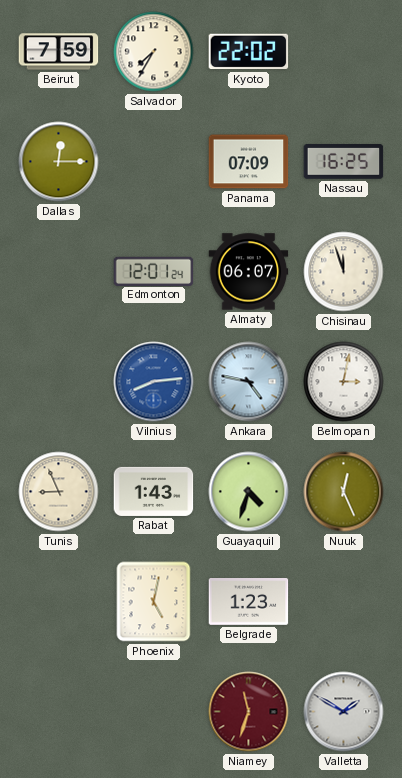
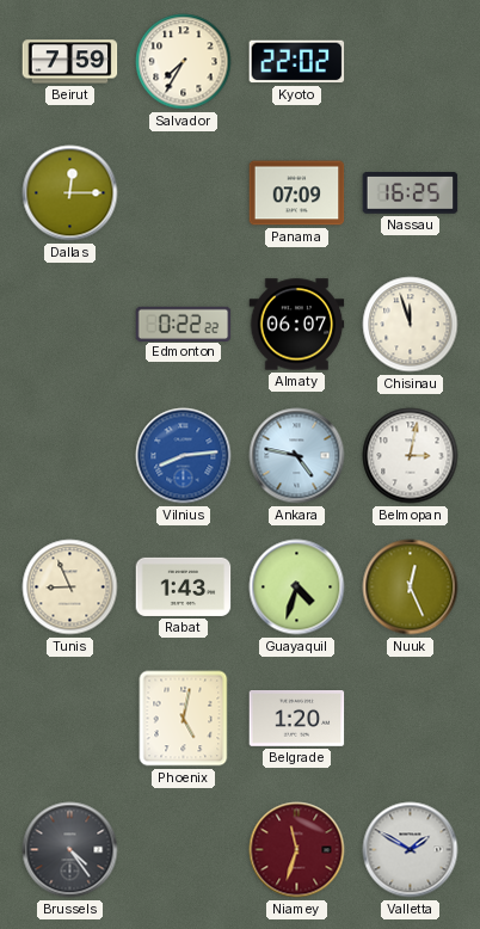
Edmonton: 12:01 -> 0:22
Belgrade: 1:23 -> 1:20
Brussels: none -> 4:24
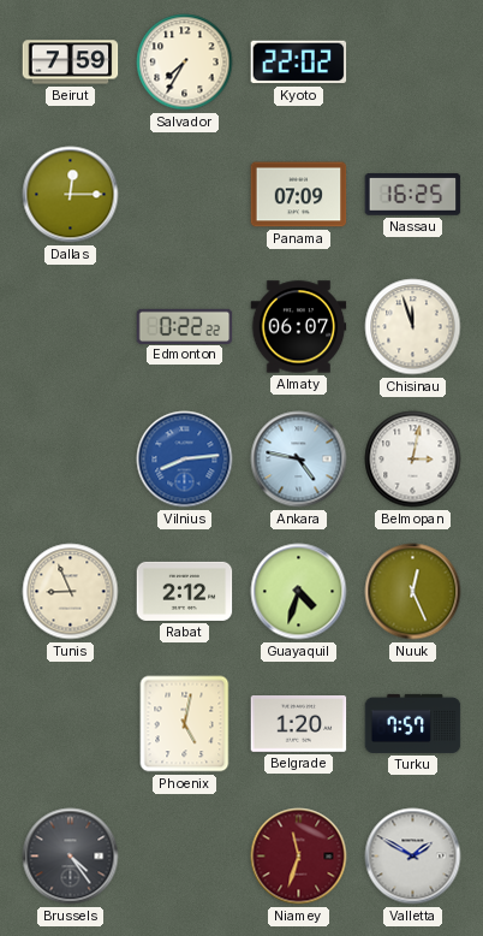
Rabat: 1:43 -> 2:12
Turku: none -> 7:57
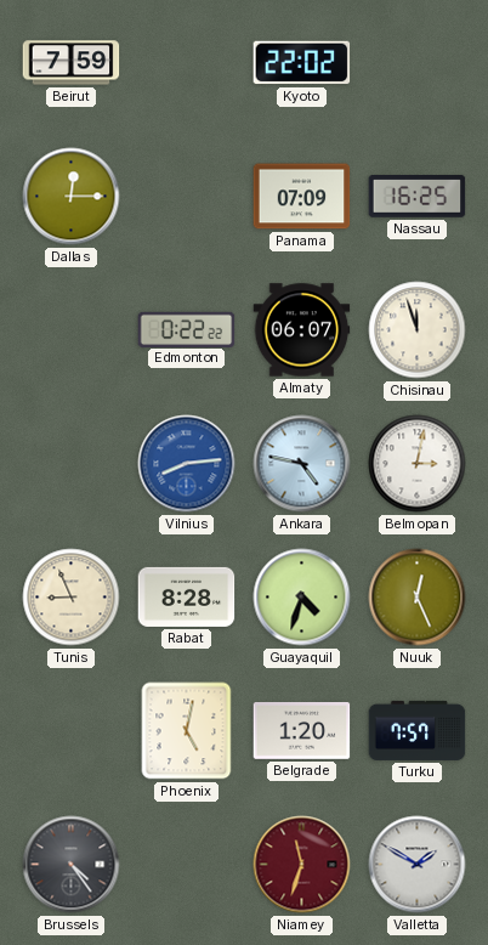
Salvador: 7:35 -> none
Rabat: 2:12 -> 8:28
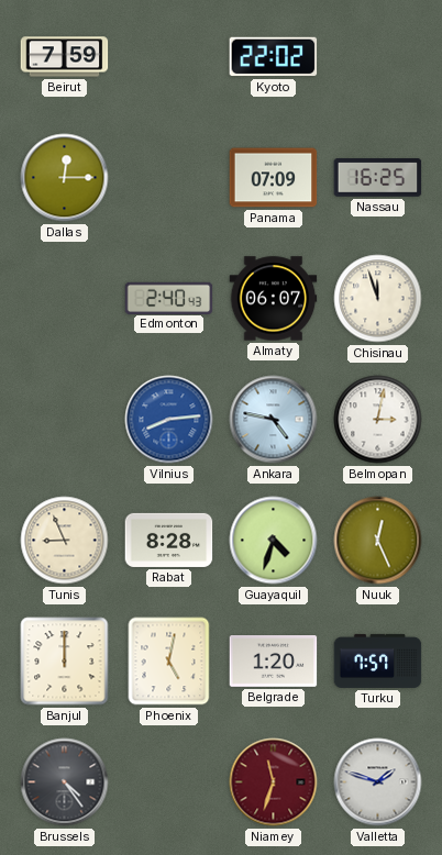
Edmonton: 0:22 -> 2:40
Banjul: none -> 12:00
Valletta: 1:50 -> 1:48
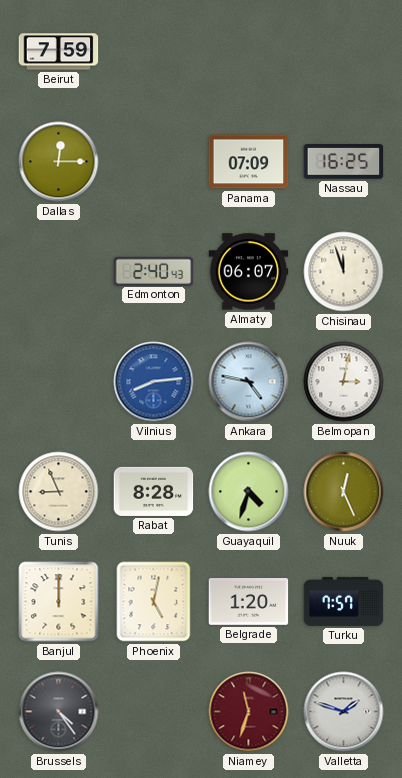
Kyoto: 22:02 -> none
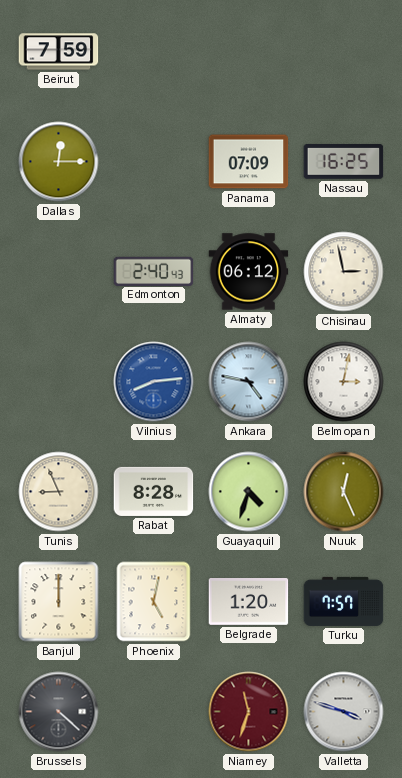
Almaty: 06:07 -> 06:12
Chisinau: 11:57 -> 2:58
Brussels: 4:24 -> 4:22
Valletta: 1:48 -> 3:48
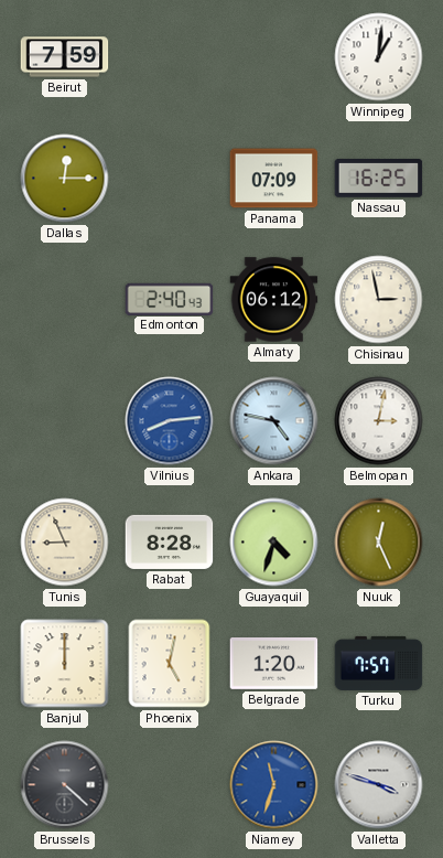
Winnipeg: none -> 1:01
Niamey dial: burgundy -> blue
